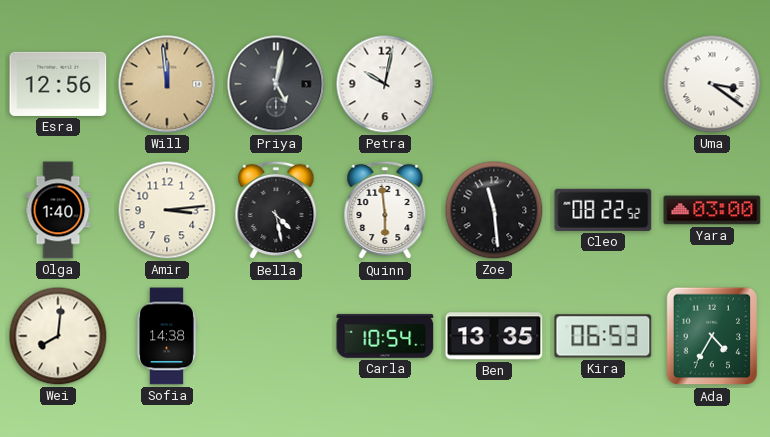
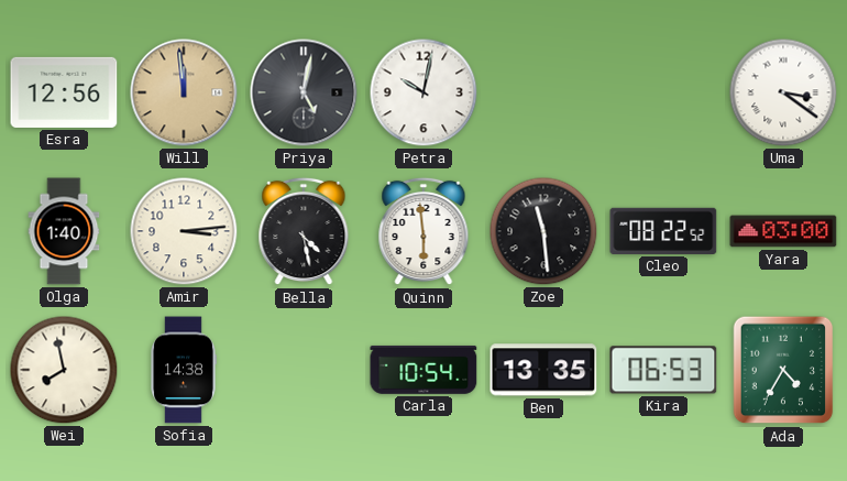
Wei: 8:01 -> 7:58
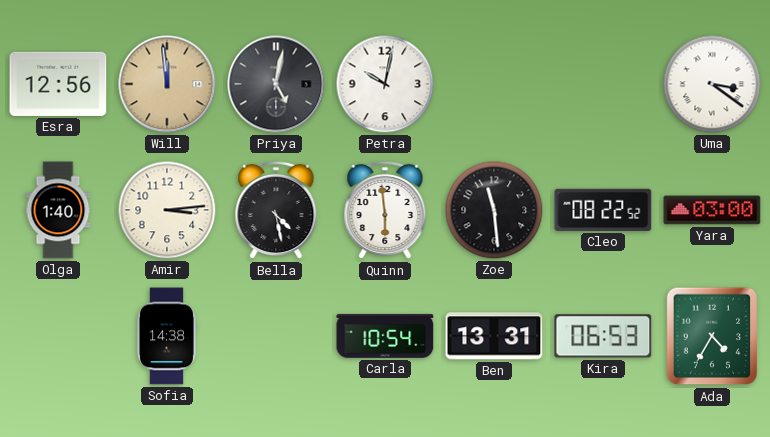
Wei: 7:58 -> none
Ben: 13:35 -> 13:31
